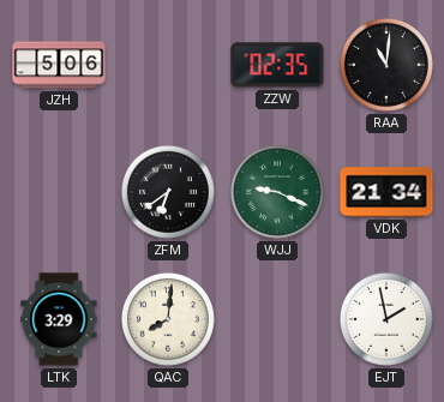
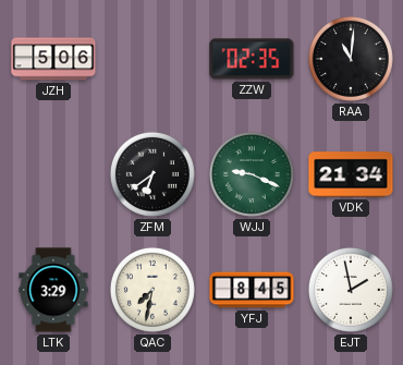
QAC: 8:01 -> 7:32
YFJ: none -> 8:45
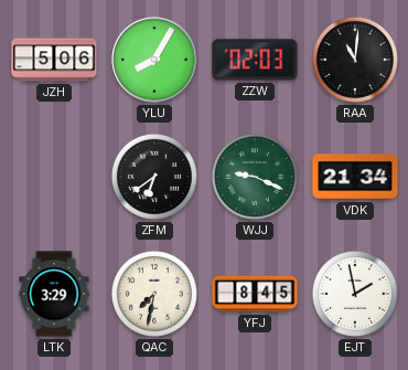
YLU: none -> 8:05
ZZW: 02:35 -> 02:03
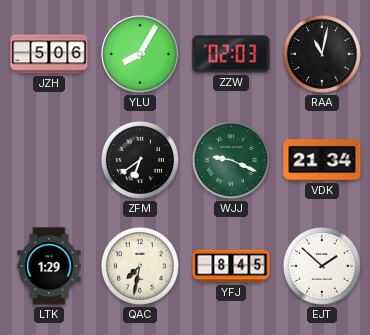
RAA: 11:01 -> 11:02
LTK: 3:29 -> 1:29
EJT: 1:58 -> 1:52
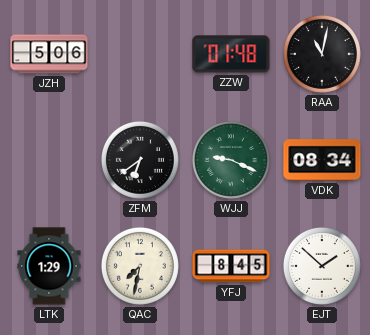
YLU: 8:05 -> none
ZZW: 02:03 -> 01:48
VDK: 21:34 -> 08:34
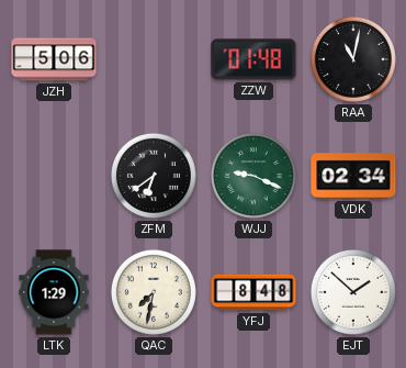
VDK: 08:34 -> 02:34
YFJ: 8:45 -> 8:48
